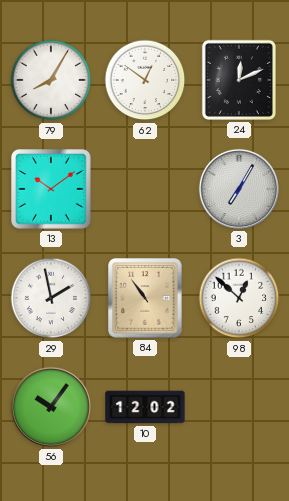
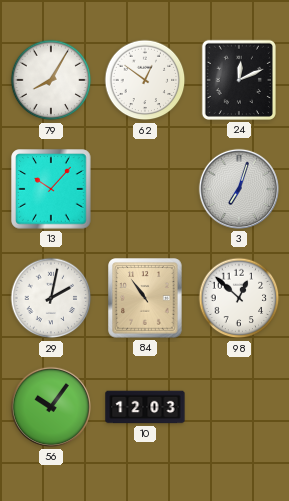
13: 10:09 -> 10:07
3: 7:05 -> 7:03
29: 1:58 -> 2:02
10: 12:02 -> 12:03
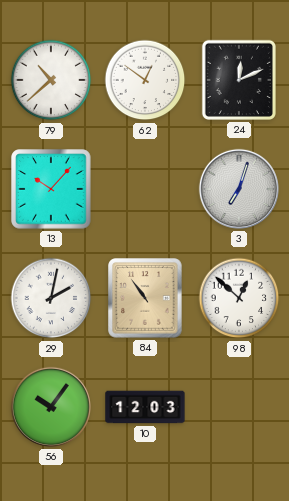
79: 8:05 -> 10:38
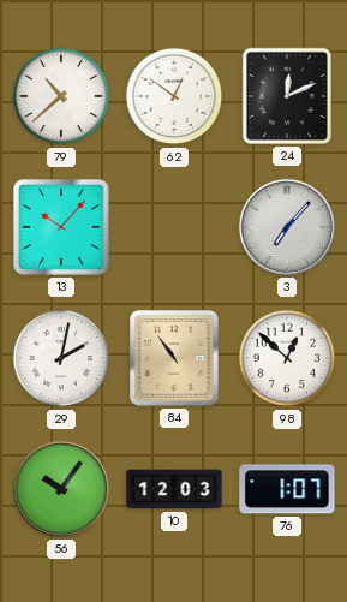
3: 7:03 -> 7:07
76: none -> 1:07
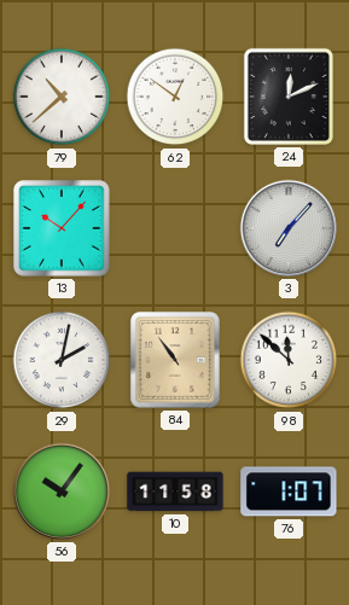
98: 12:52 -> 11:52
10: 12:03 -> 11:58
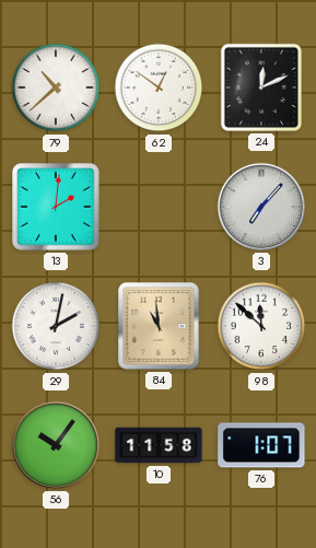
13: 10:07 -> 2:01
84: 10:54 -> 10:59
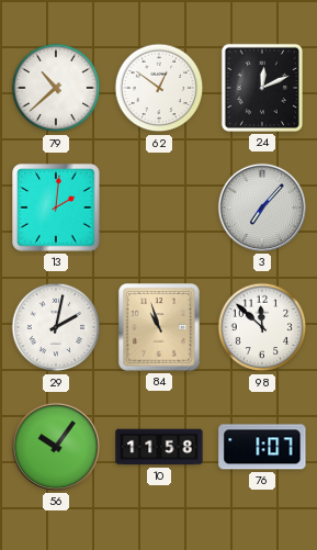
84: 10:59 -> 10:57
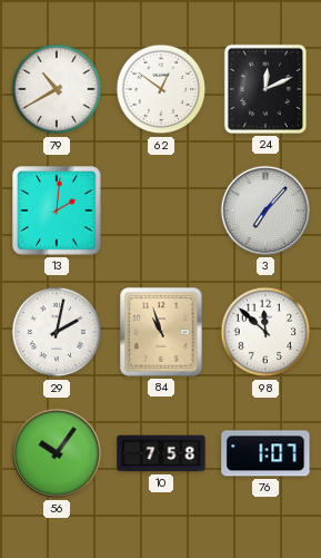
79: 10:38 -> 10:40
10: 11:58 -> 7:58
